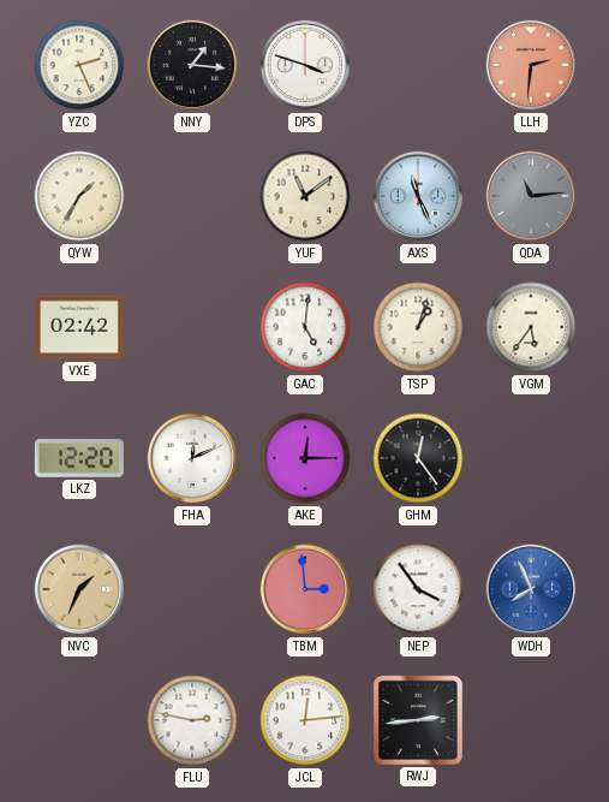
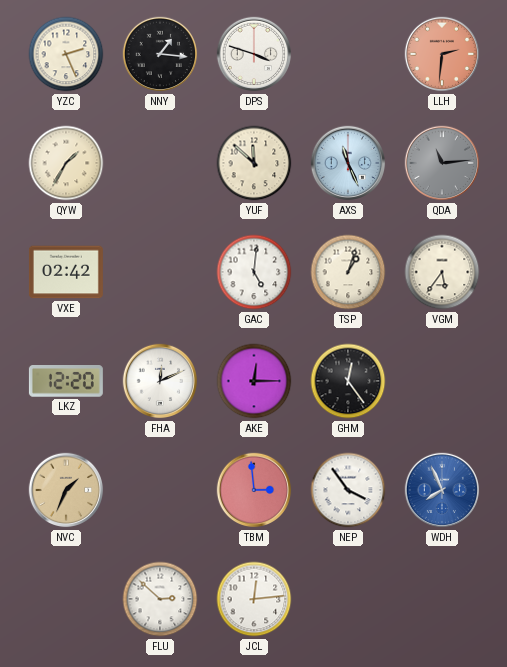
YUF: 11:09 -> 11:52
FLU: 2:47 -> 2:52
RWJ: 2:44 -> none
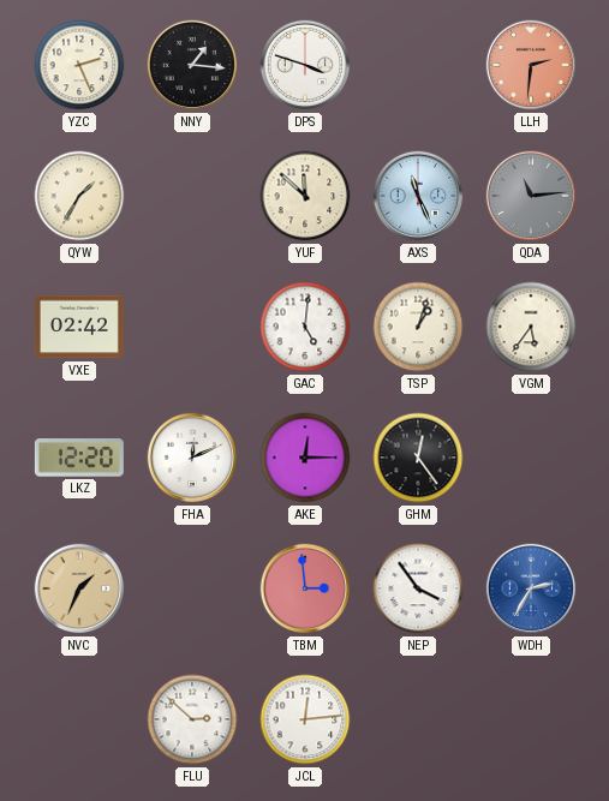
WDH: 7:56 -> 2:35
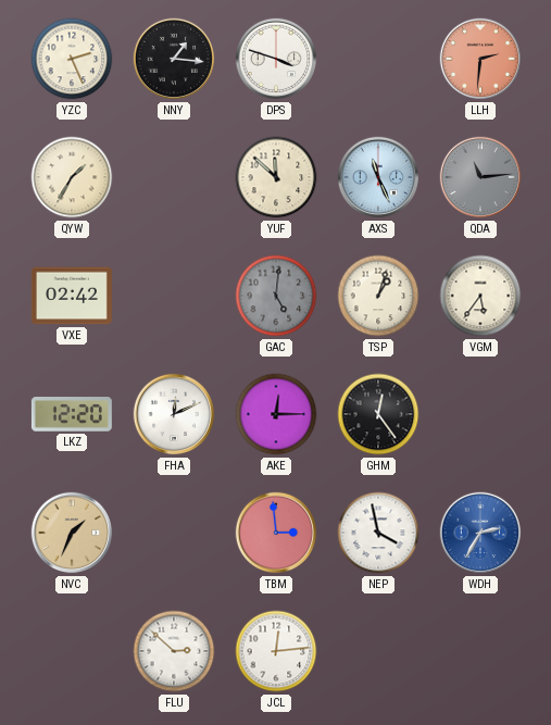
GAC dial: white -> grey
NEP: 3:54 -> 3:58
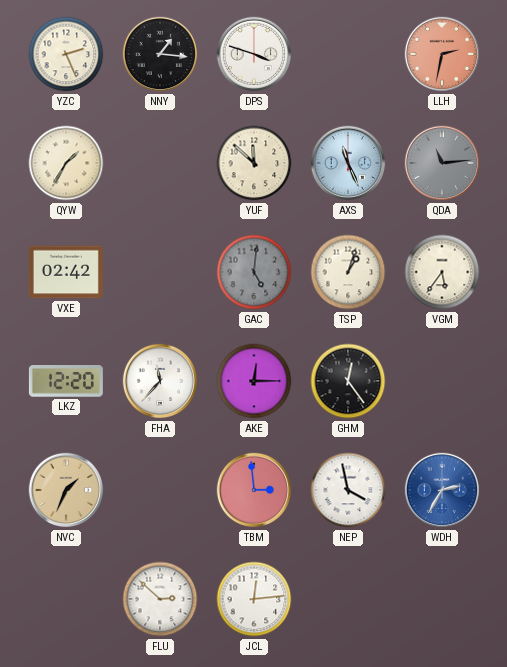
LLH: 2:31 -> 2:32
FHA: 12:11 -> 11:37
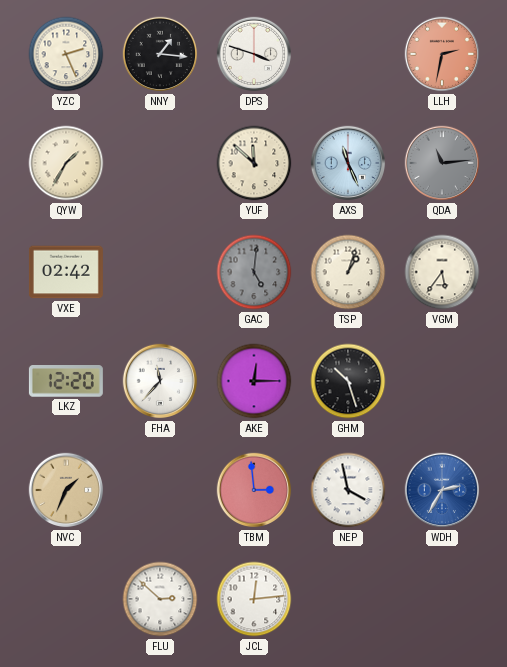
GHM: 12:24 -> 10:27
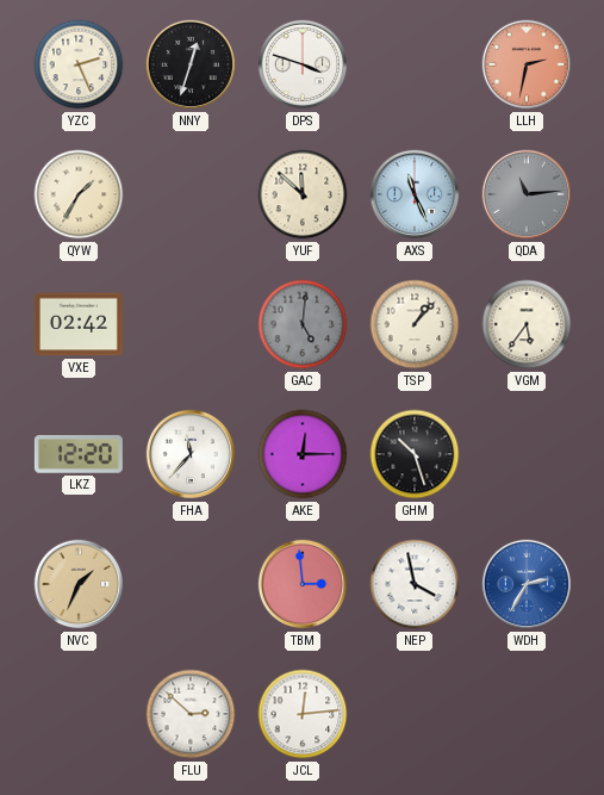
NNY: 1:16 -> 12:33
TSP: 1:03 -> 1:07
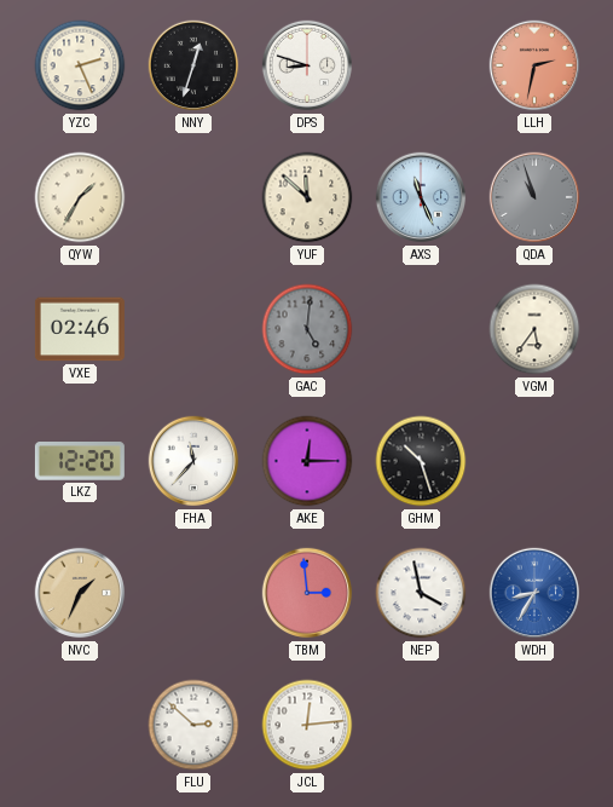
DPS: 3:48 -> 8:48
QDA: 11:14 -> 10:57
VXE: 02:42 -> 02:46
TSP: 1:07 -> none
WDH: 2:35 -> 8:35
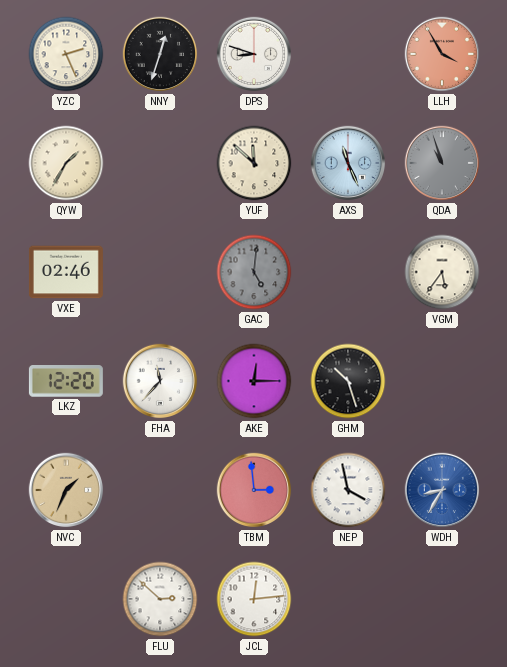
LLH: 2:32 -> 3:55
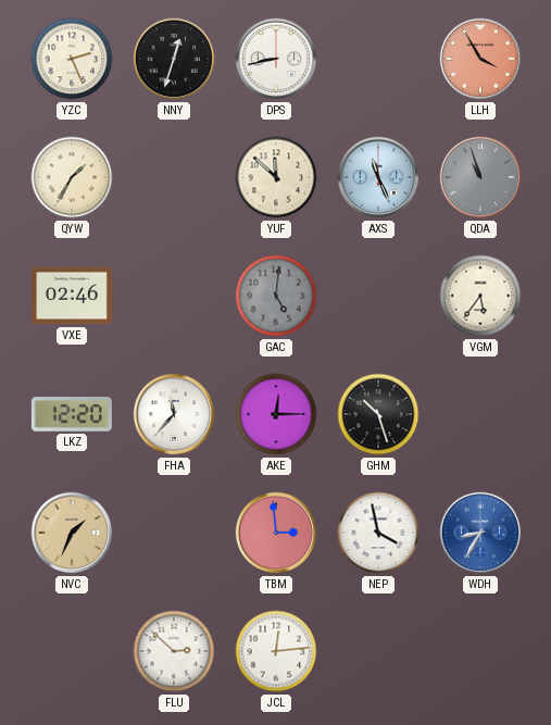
DPS: 8:48 -> 8:43
